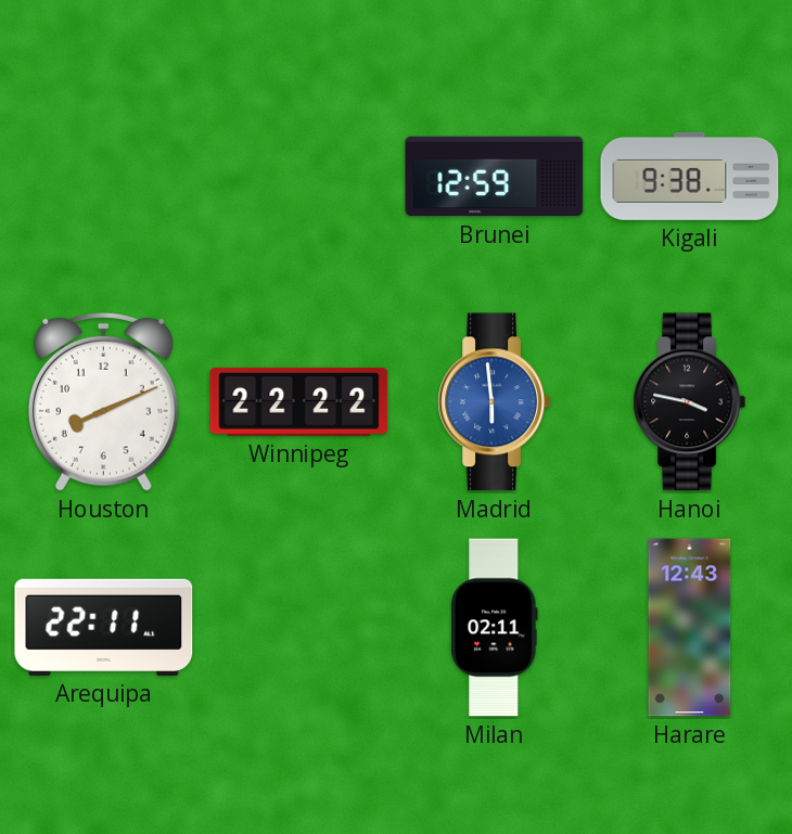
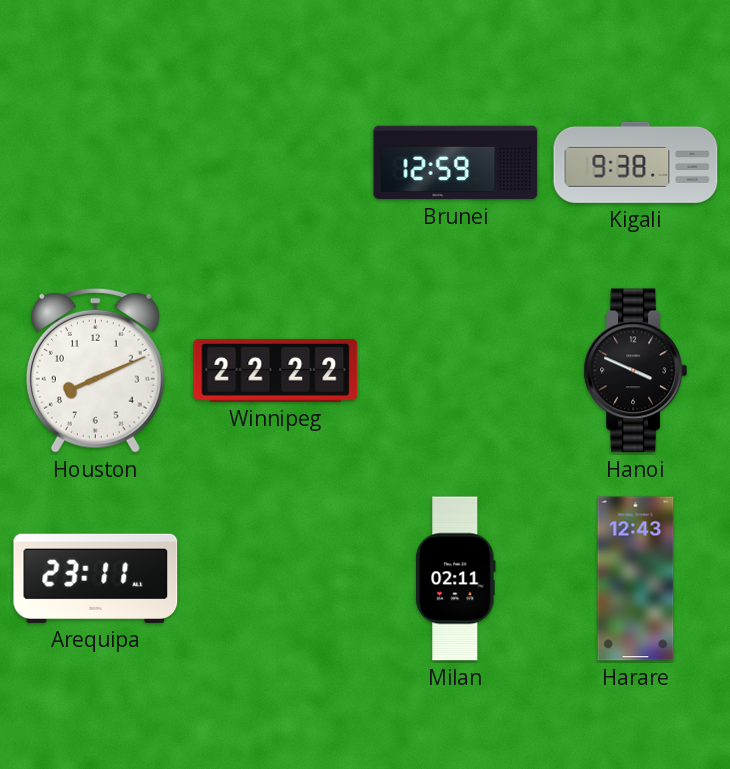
Madrid: 5:59 -> none
Hanoi: 3:47 -> 3:49
Arequipa: 22:11 -> 23:11
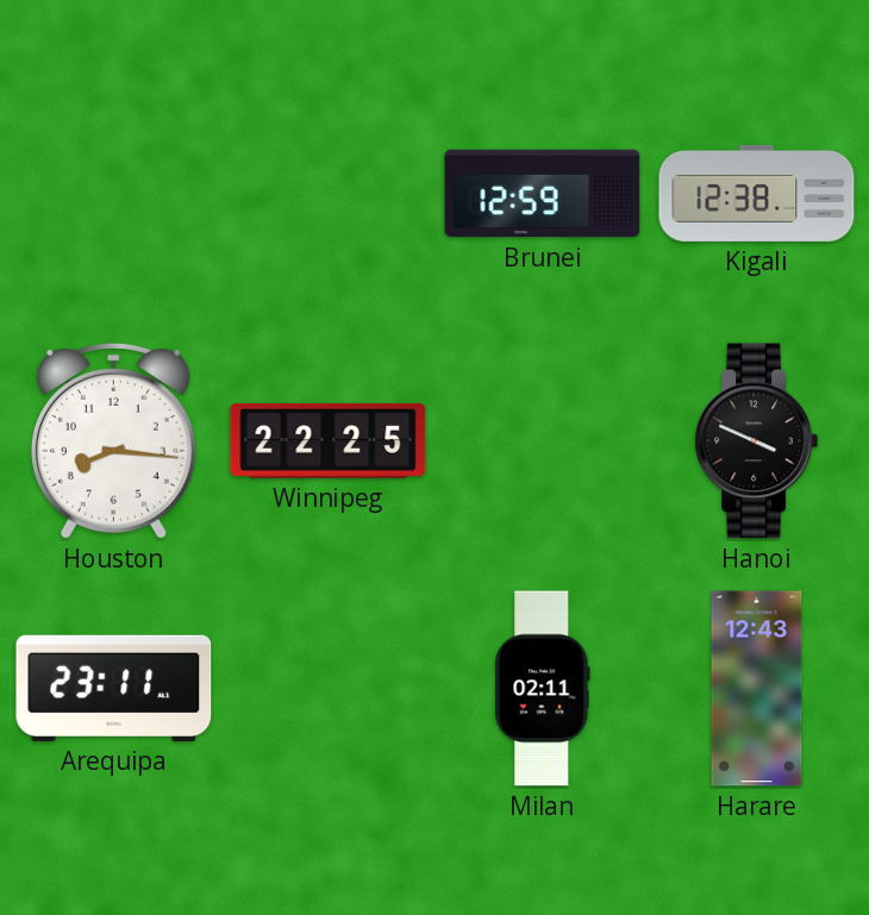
Kigali: 9:38 -> 12:38
Houston: 8:11 -> 8:16
Winnipeg: 22:22 -> 22:25
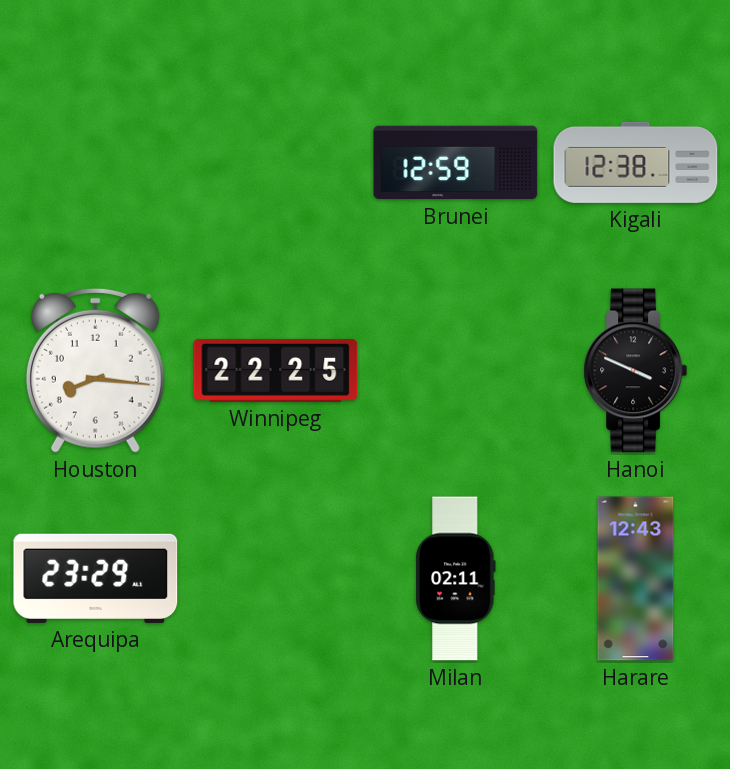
Arequipa: 23:11 -> 23:29
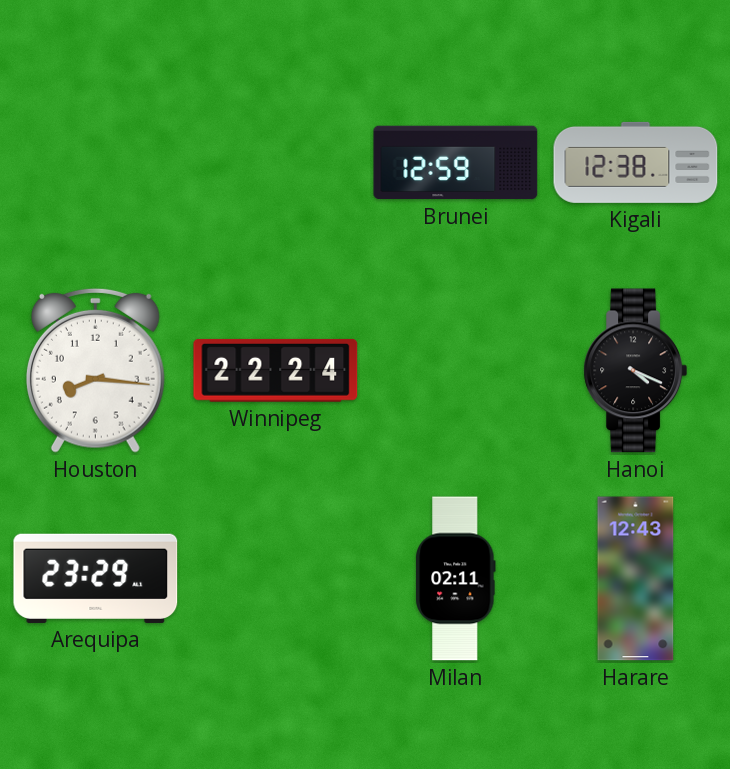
Winnipeg: 22:25 -> 22:24
Hanoi: 3:49 -> 4:19
